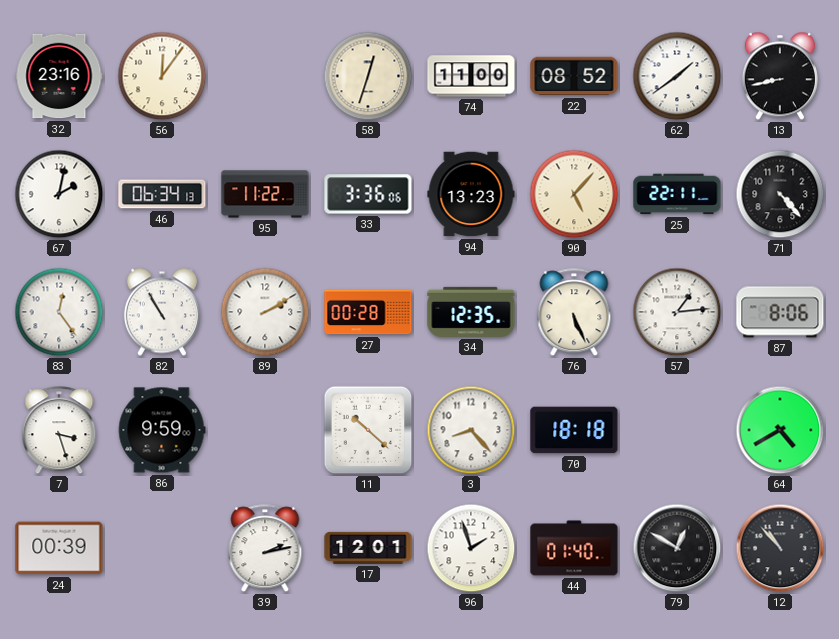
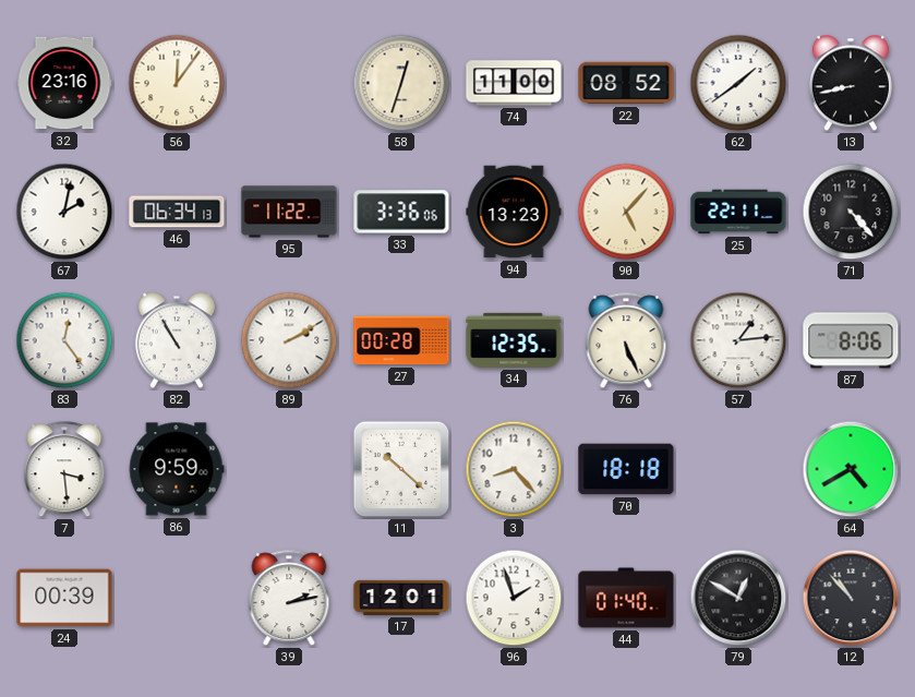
7: 3:27 -> 3:29
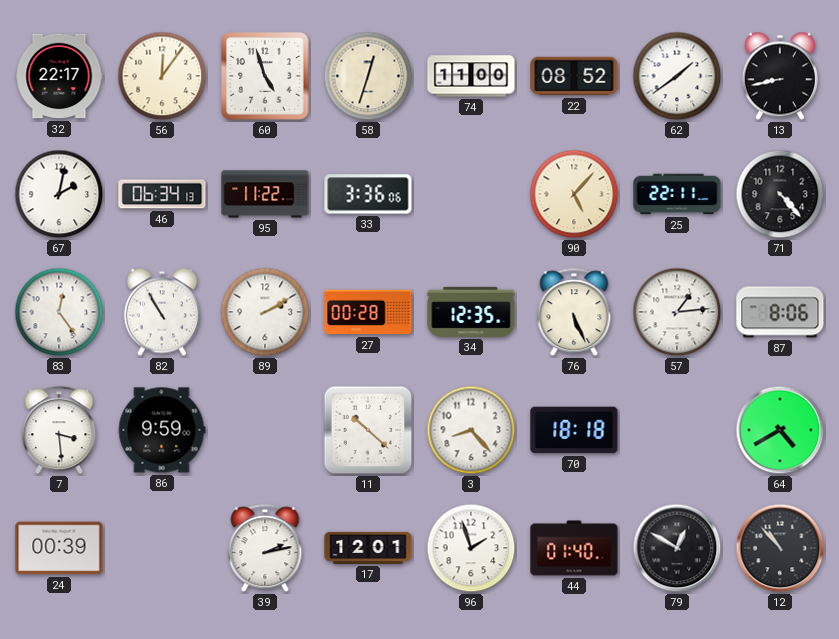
32: 23:16 -> 22:17
60: none -> 4:57
94: 13:23 -> none
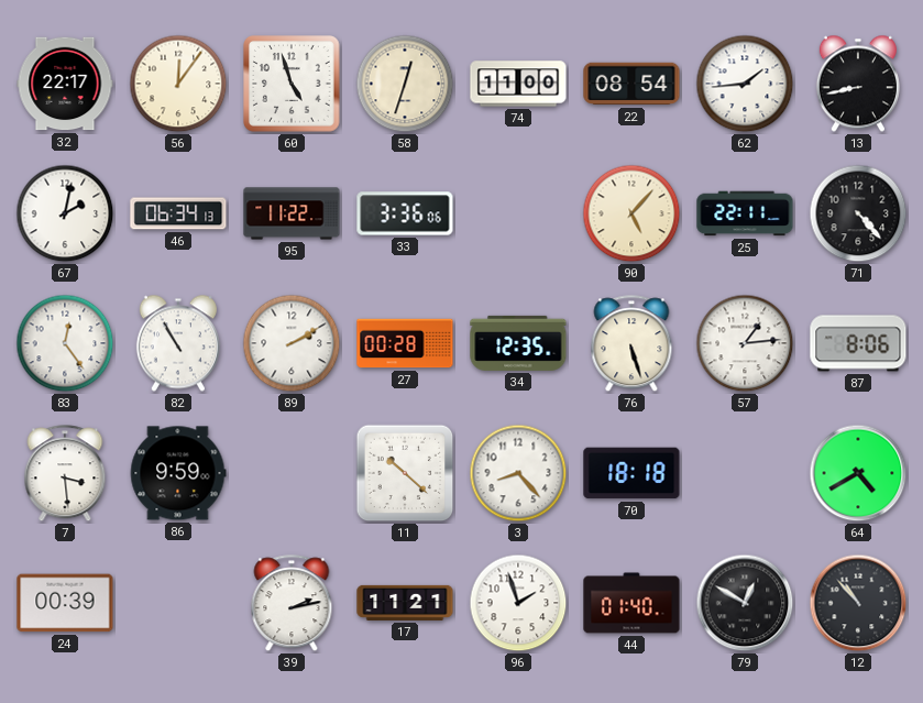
22: 08:52 -> 08:54
62: 1:39 -> 1:44
76: 5:26 -> 5:27
17: 12:01 -> 11:21
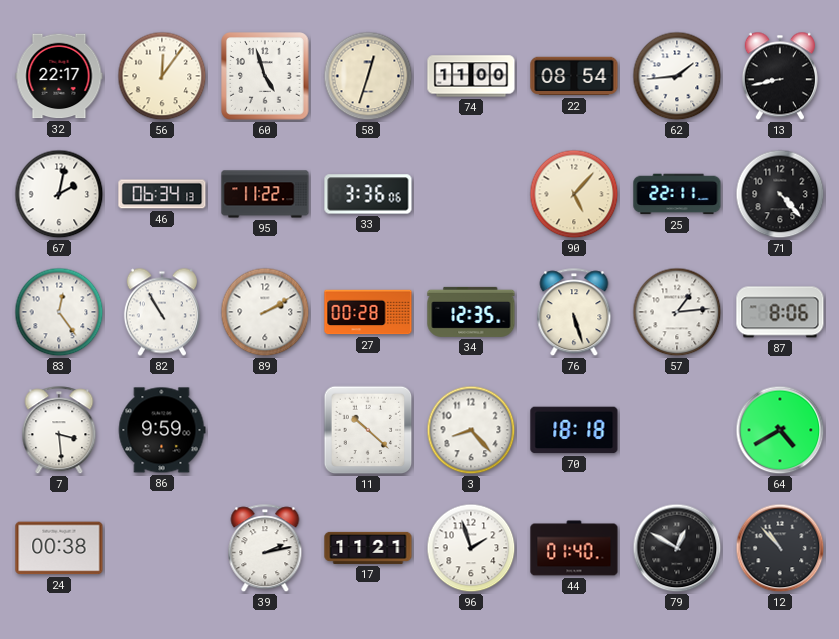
24: 00:39 -> 00:38
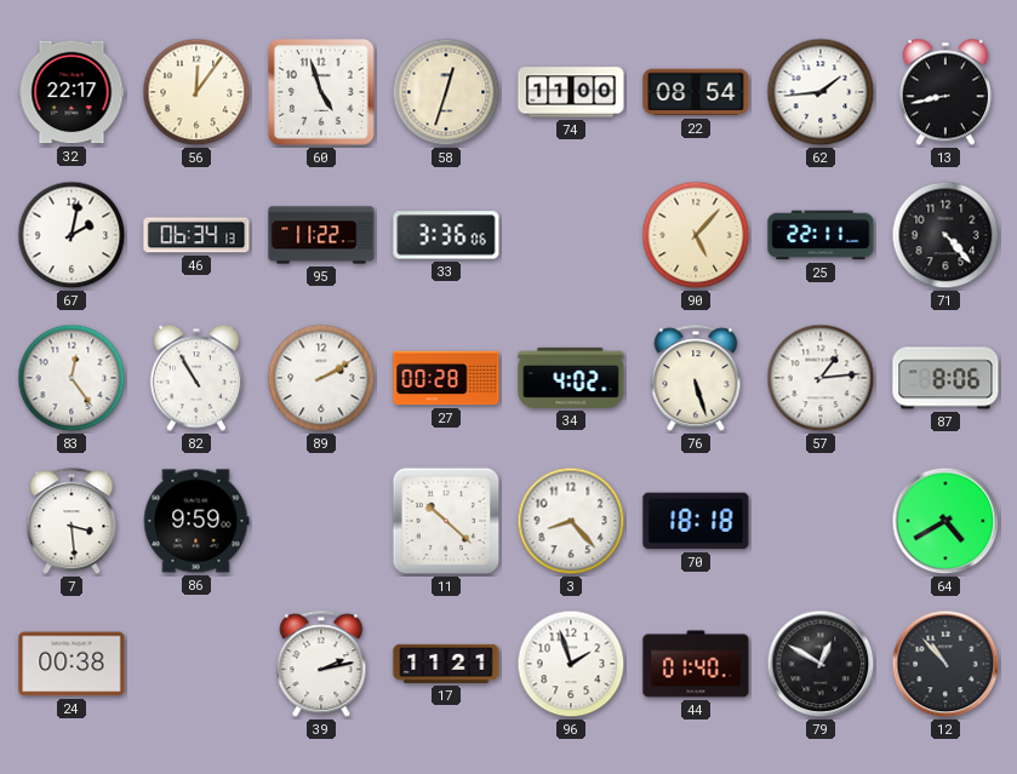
34: 12:35 -> 4:02
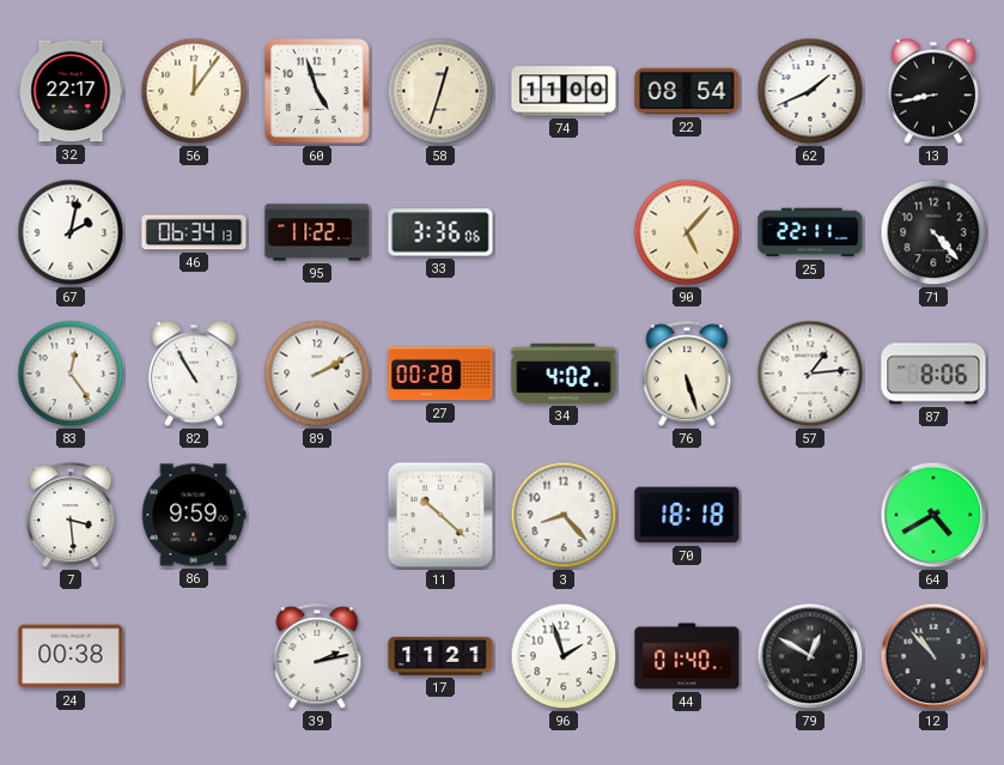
62: 1:44 -> 1:41
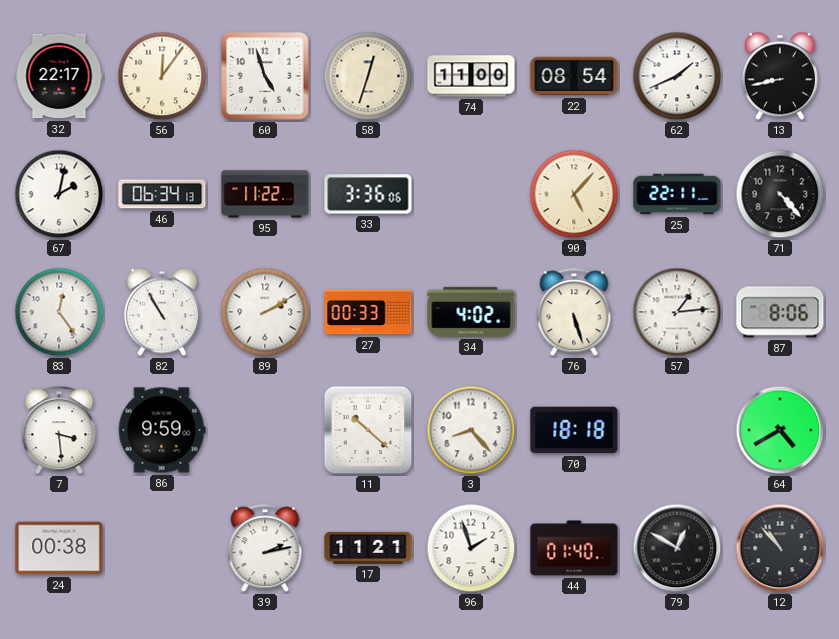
27: 00:28 -> 00:33
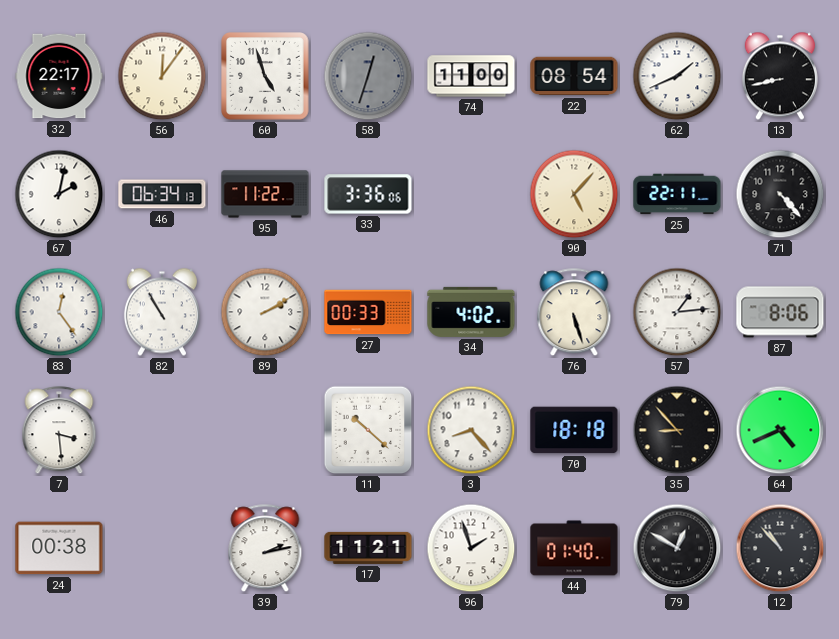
58 dial: cream -> grey
86: 9:59 -> none
35: none -> 8:53
64: 4:40 -> 4:41
